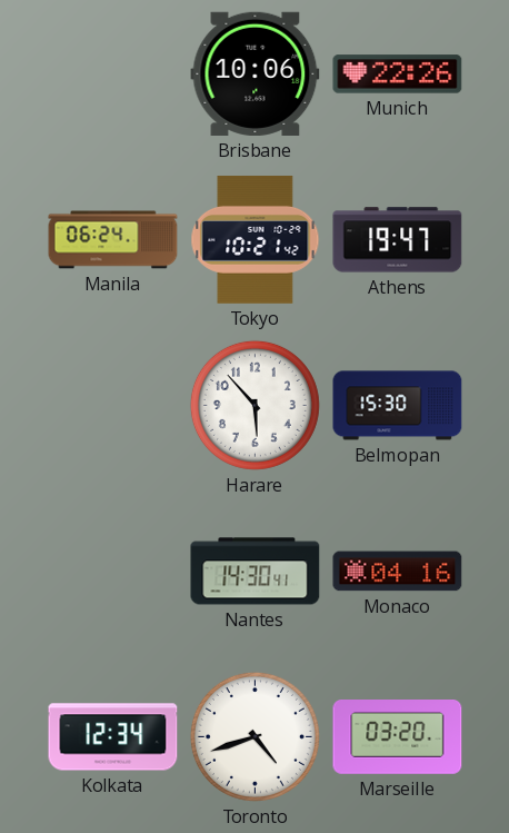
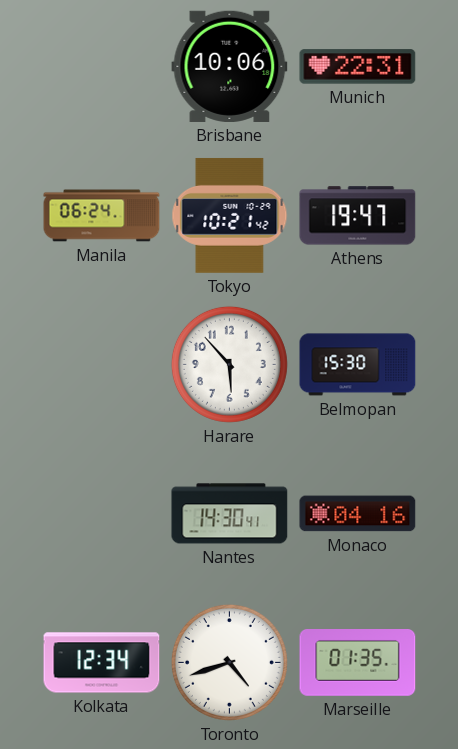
Munich: 22:26 -> 22:31
Marseille: 03:20 -> 01:35
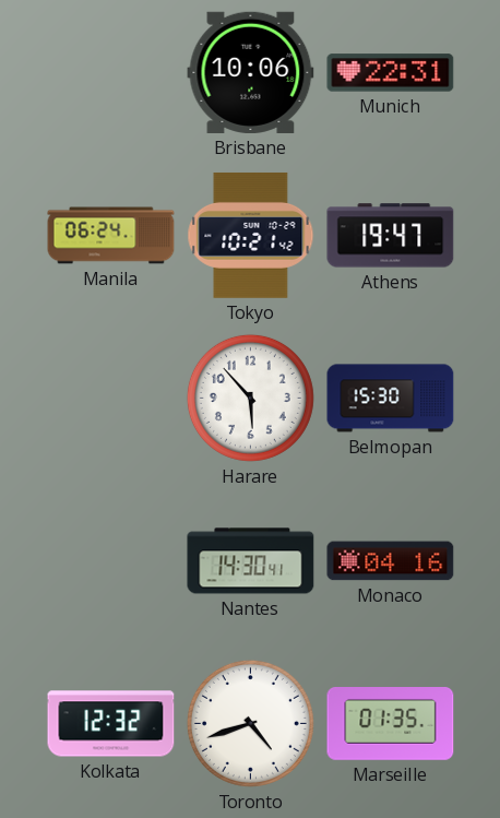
Kolkata: 12:34 -> 12:32
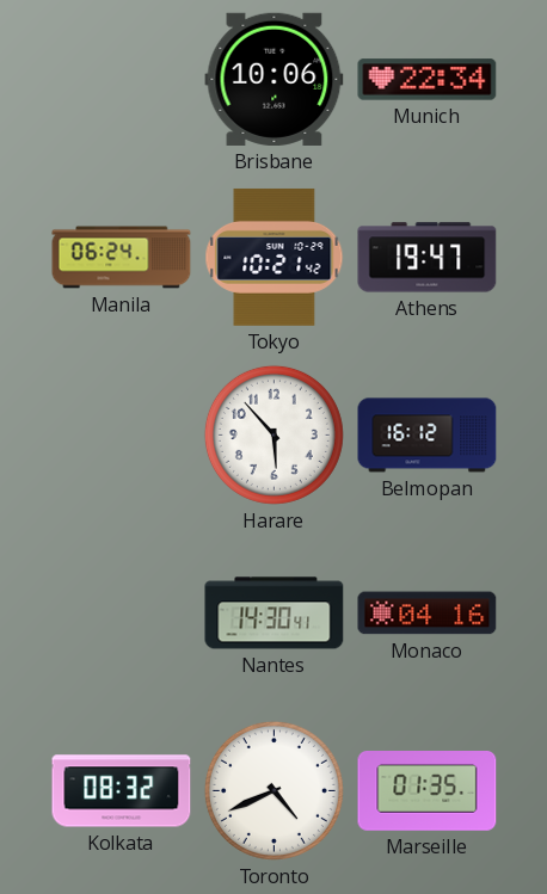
Munich: 22:31 -> 22:34
Belmopan: 15:30 -> 16:12
Kolkata: 12:32 -> 08:32
Toronto: 4:42 -> 4:41
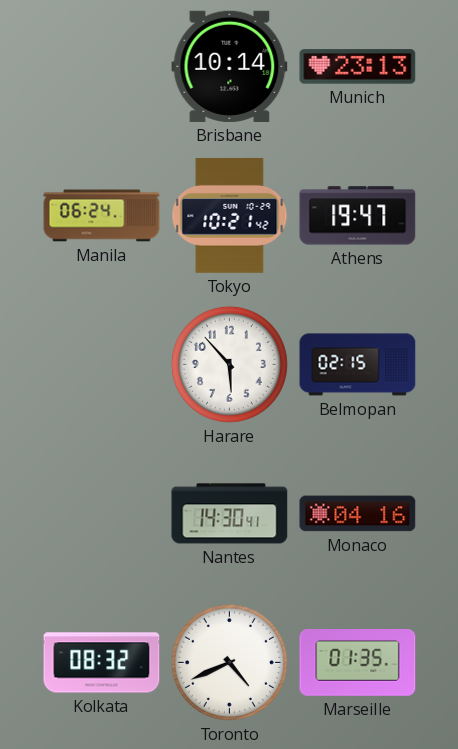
Brisbane: 10:06 -> 10:14
Munich: 22:34 -> 23:13
Belmopan: 16:12 -> 02:15
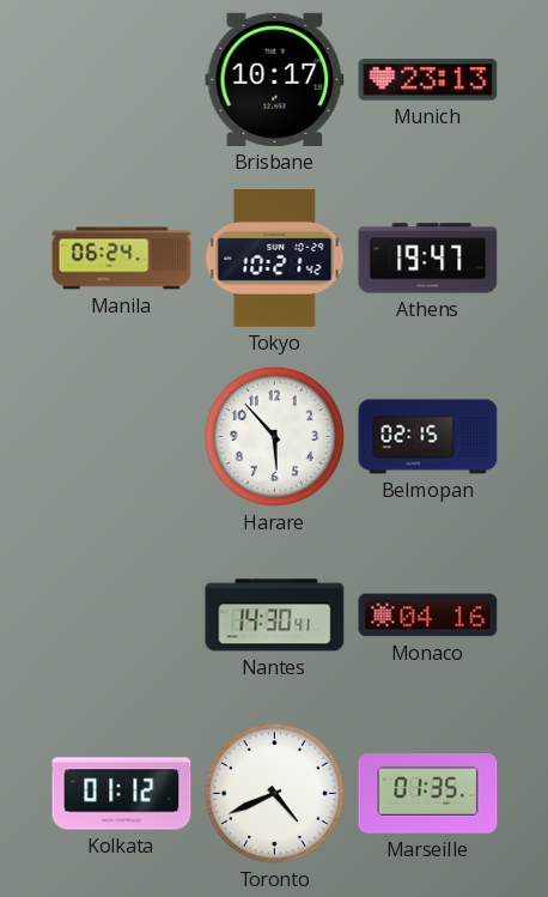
Brisbane: 10:14 -> 10:17
Kolkata: 08:32 -> 01:12
